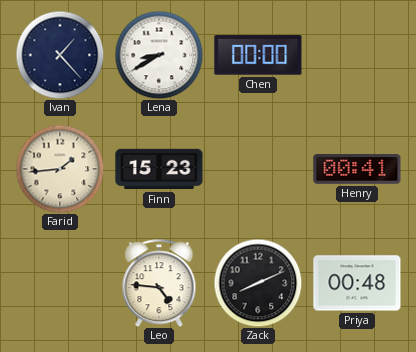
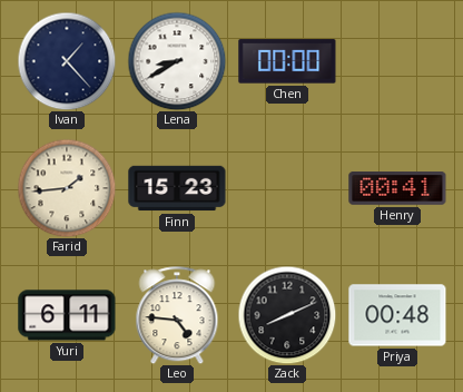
Yuri: none -> 6:11
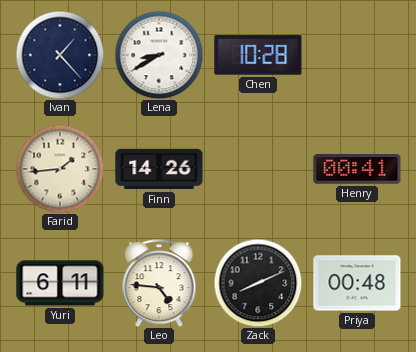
Chen: 00:00 -> 10:28
Finn: 15:23 -> 14:26
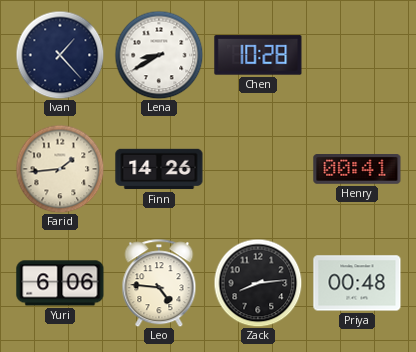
Yuri: 6:11 -> 6:06
Zack: 8:11 -> 8:14
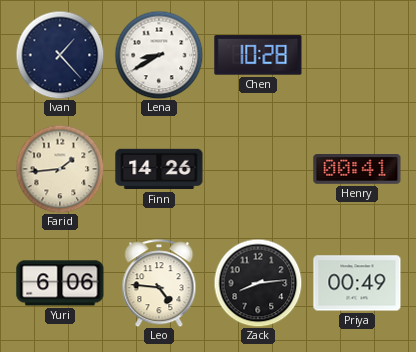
Priya: 00:48 -> 00:49
